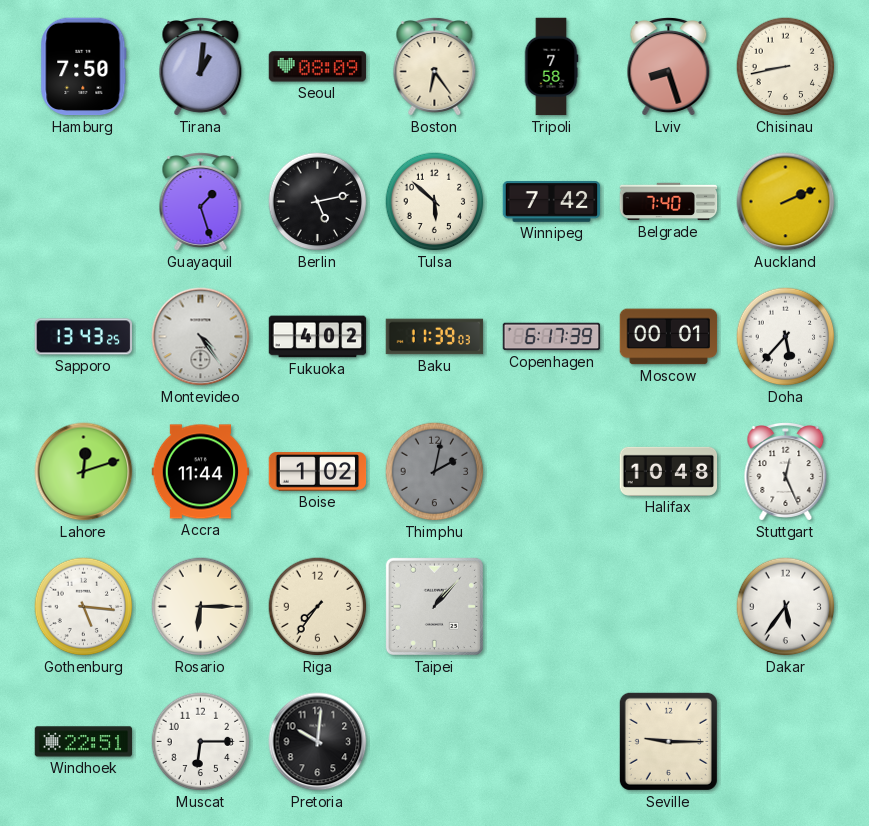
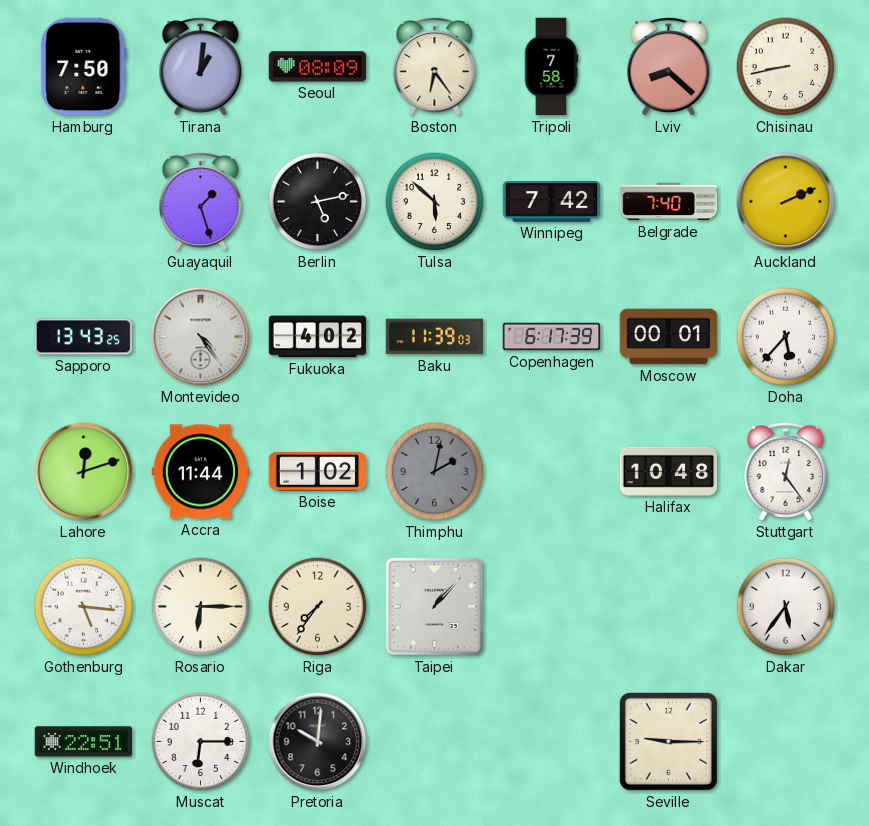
Lviv: 8:27 -> 8:22
Stuttgart: 12:26 -> 12:24
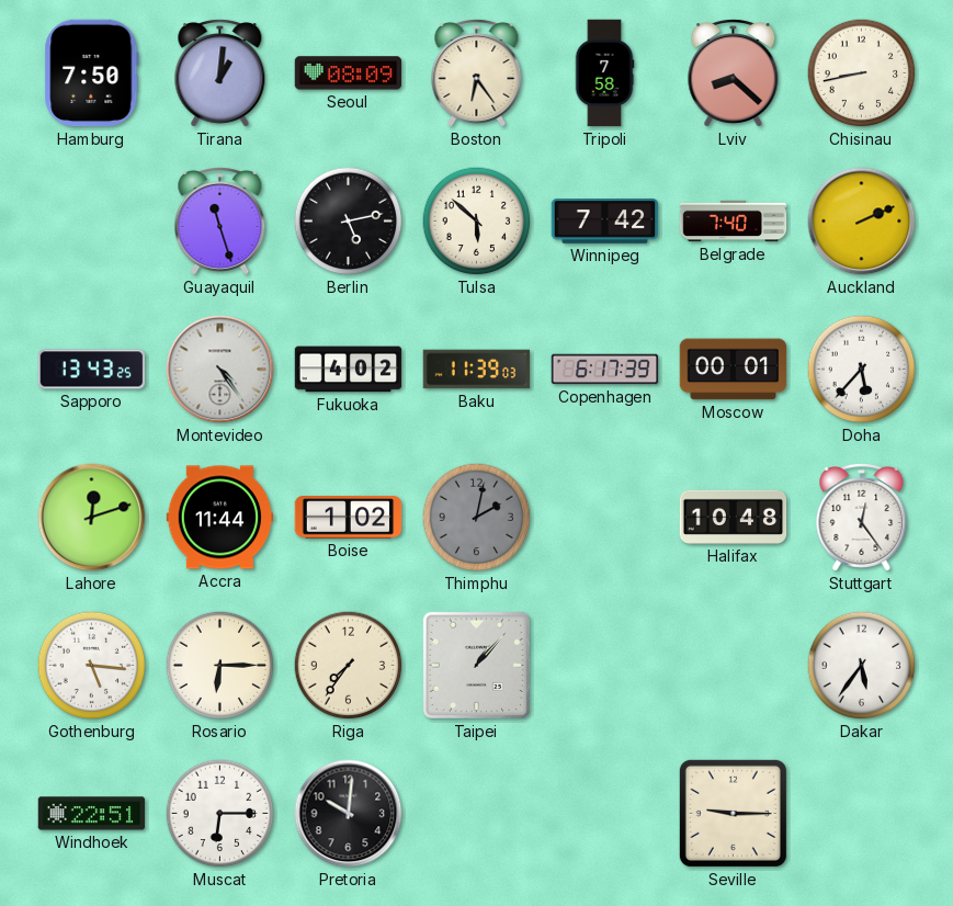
Guayaquil: 1:27 -> 11:27
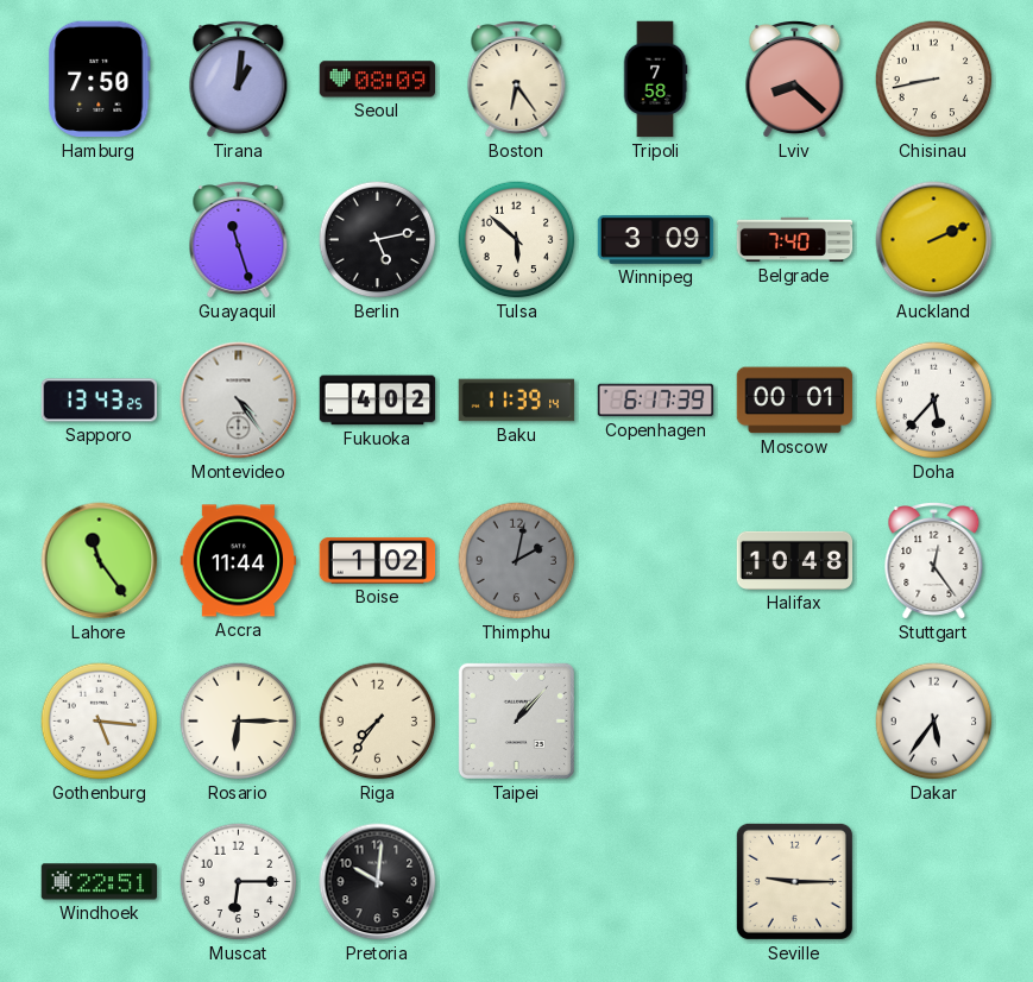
Winnipeg: 7:42 -> 3:09
Baku: 11:39:03 -> 11:39:14
Lahore: 12:12 -> 11:24
